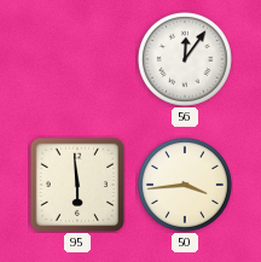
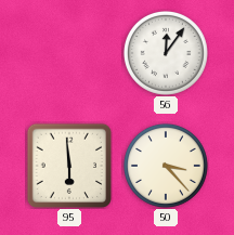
50: 3:44 -> 3:23
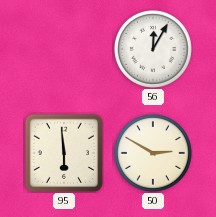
56: 12:06 -> 12:05
50: 3:23 -> 2:50
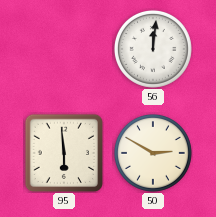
56: 12:05 -> 12:01
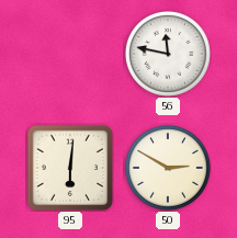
56: 12:01 -> 11:47
95: 5:59 -> 6:01
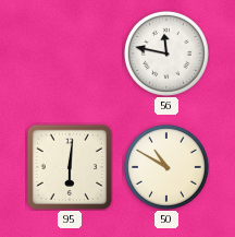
50: 2:50 -> 10:50
